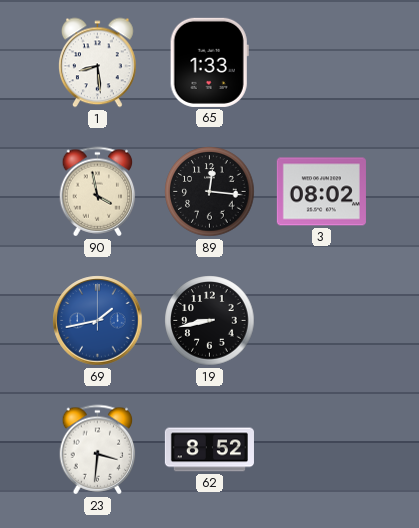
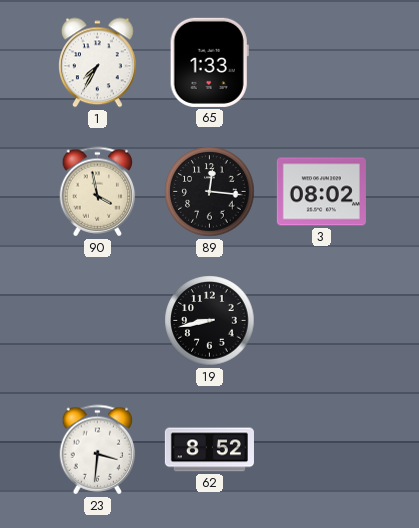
1: 8:29 -> 7:35
69: 1:43 -> none
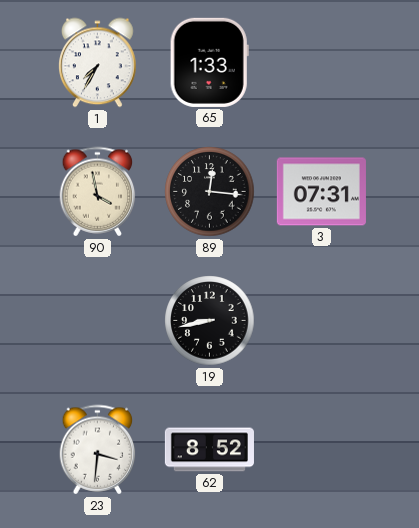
3: 08:02 -> 07:31
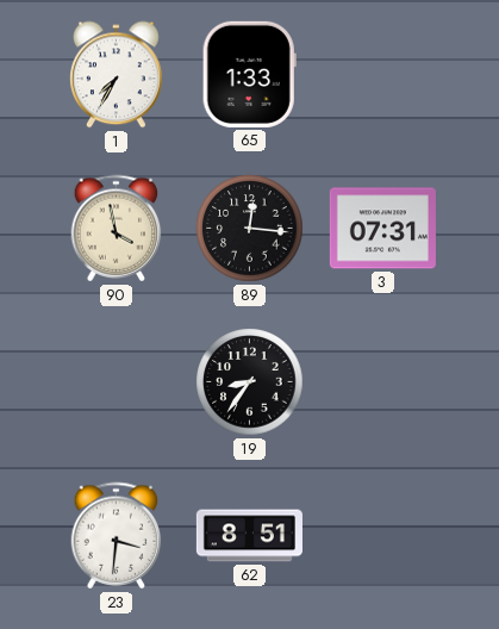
19: 8:43 -> 8:36
62: 8:52 -> 8:51
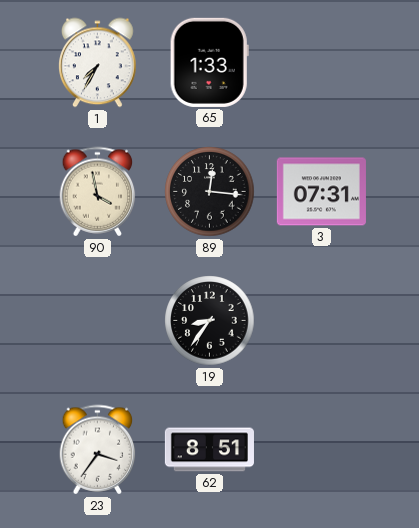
23: 3:31 -> 3:36
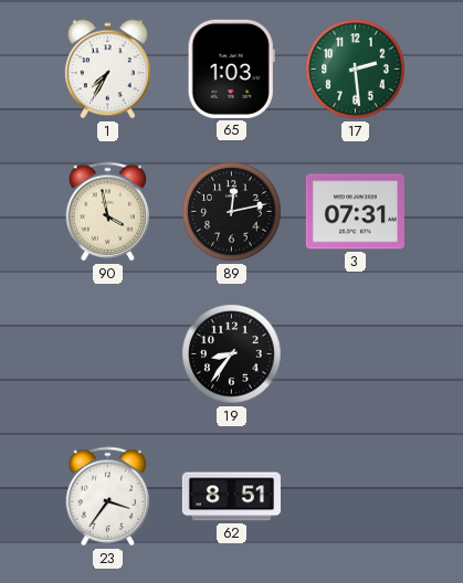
65: 1:33 -> 1:03
17: none -> 2:29
89: 12:16 -> 12:13
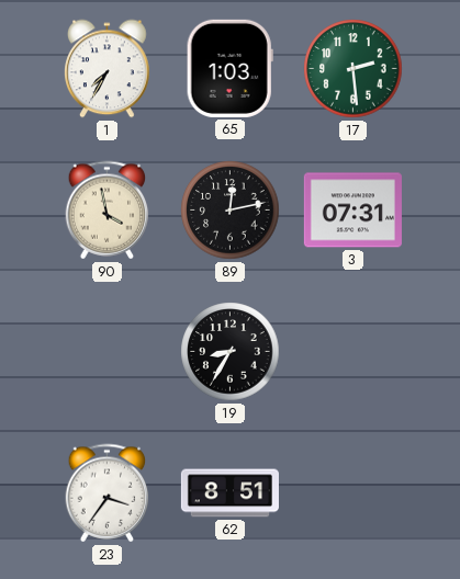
19: 8:36 -> 8:35
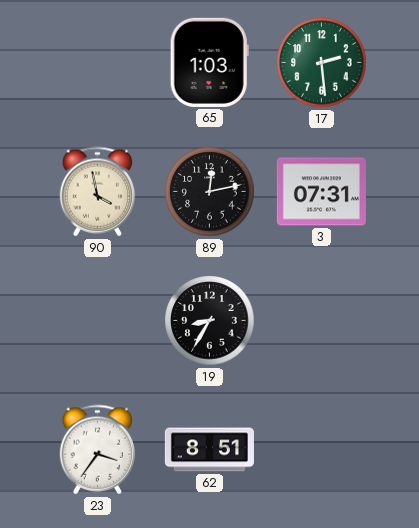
1: 7:35 -> none
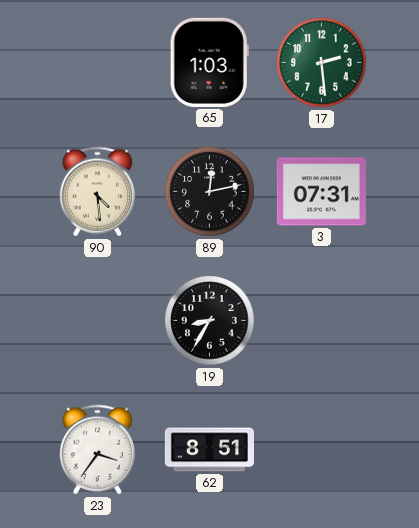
90: 3:58 -> 4:29
